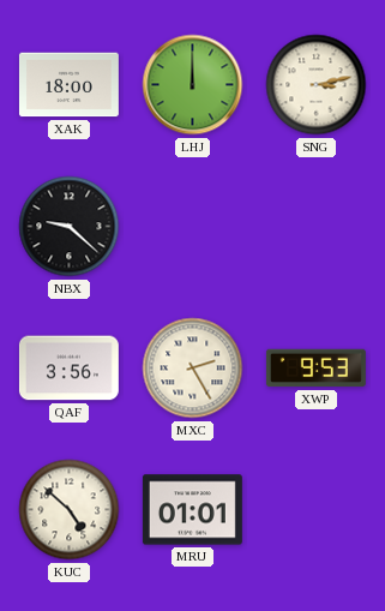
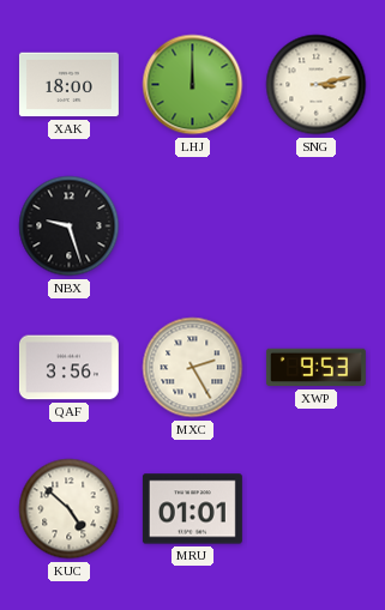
NBX: 9:22 -> 9:27
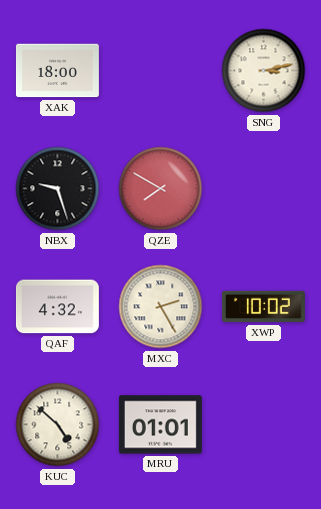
LHJ: 12:00 -> none
QZE: none -> 7:50
QAF: 3:56 -> 4:32
XWP: 9:53 -> 10:02
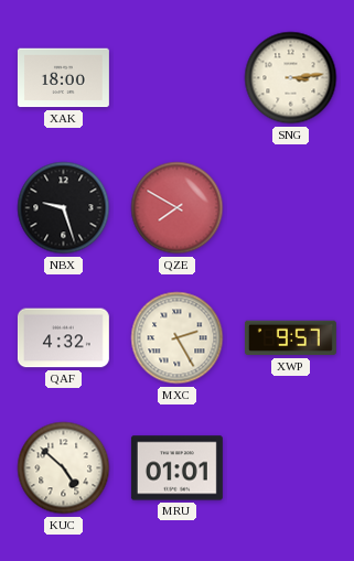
SNG: 3:13 -> 3:14
XWP: 10:02 -> 9:57
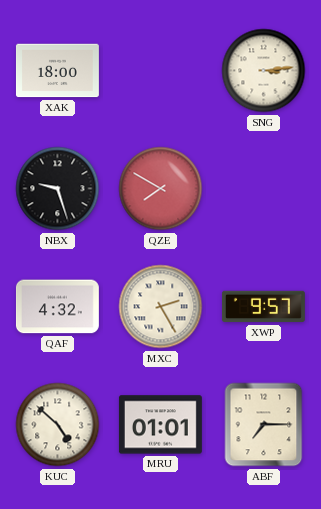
ABF: none -> 7:15
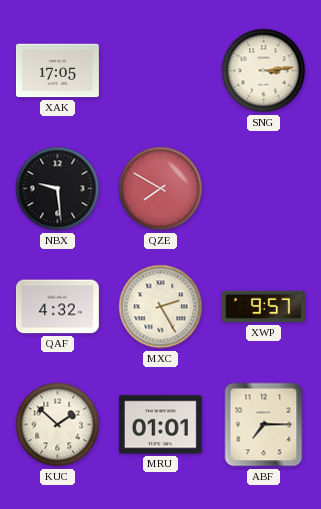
XAK: 18:00 -> 17:05
NBX: 9:27 -> 9:29
KUC: 4:52 -> 1:52
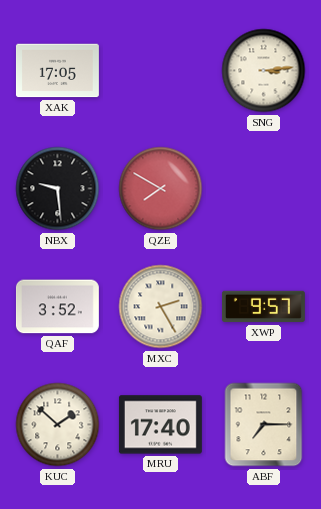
QAF: 4:32 -> 3:52
MRU: 01:01 -> 17:40
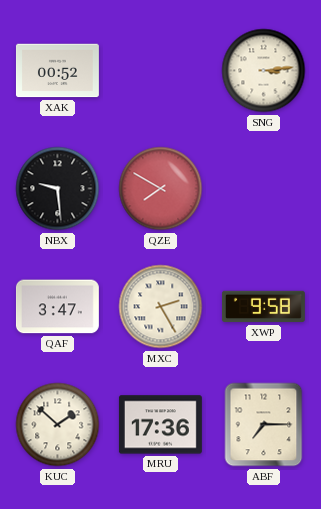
XAK: 17:05 -> 00:52
QAF: 3:52 -> 3:47
XWP: 9:57 -> 9:58
MRU: 17:40 -> 17:36
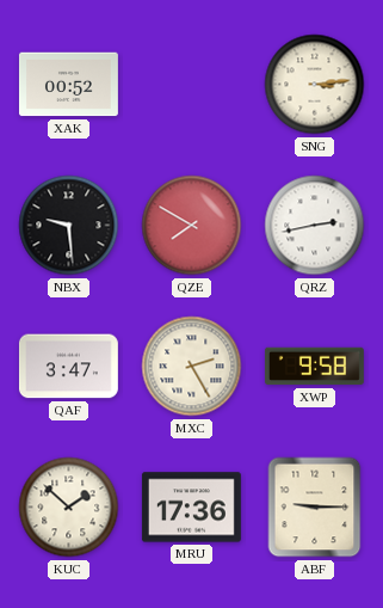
QRZ: none -> 2:43
ABF: 7:15 -> 9:15
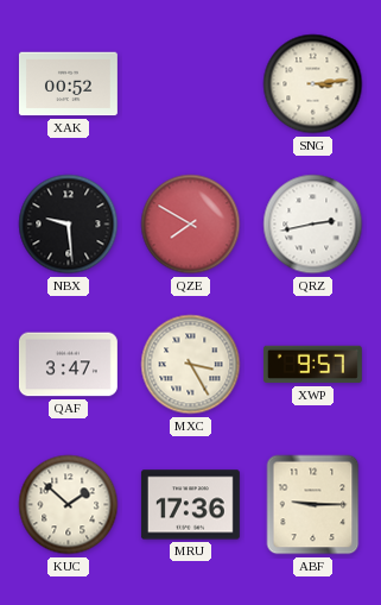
MXC: 2:25 -> 3:25
XWP: 9:58 -> 9:57
